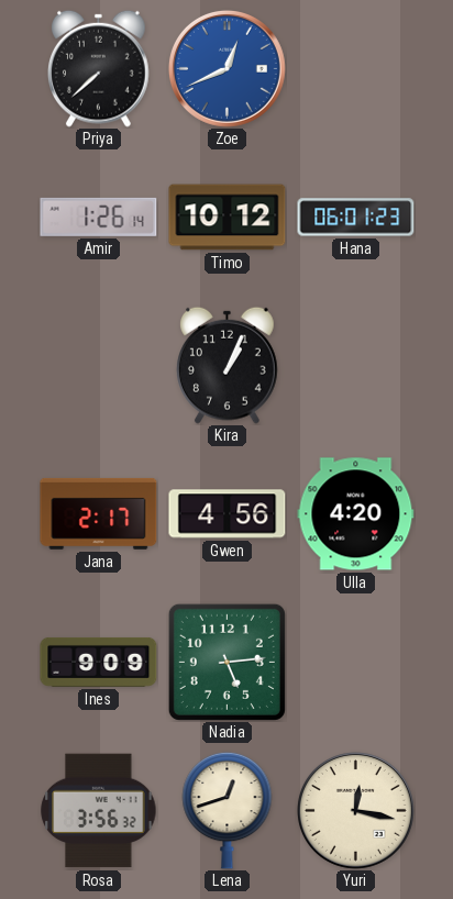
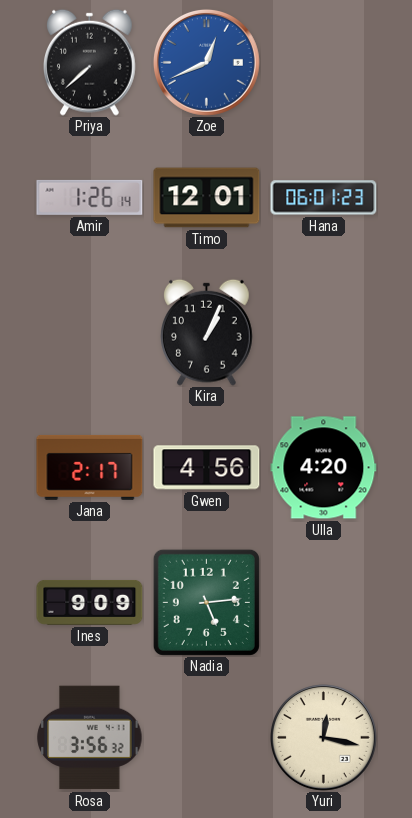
Timo: 10:12 -> 12:01
Lena: 12:42 -> none
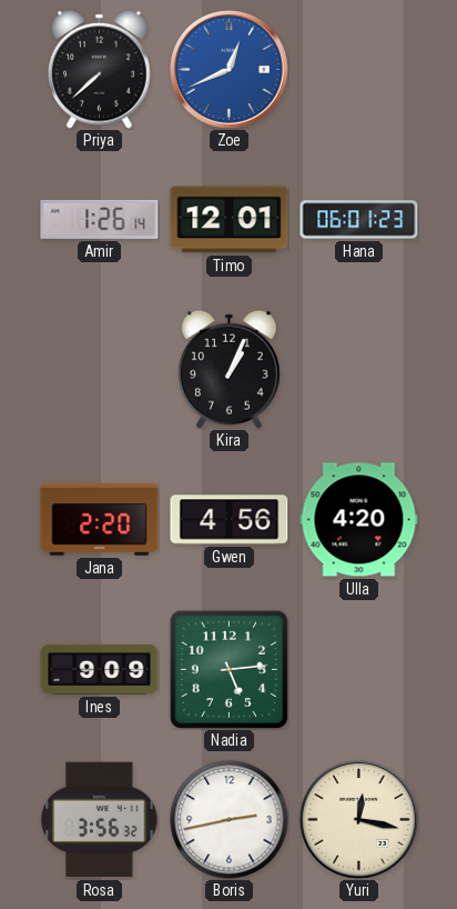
Jana: 2:17 -> 2:20
Boris: none -> 2:43
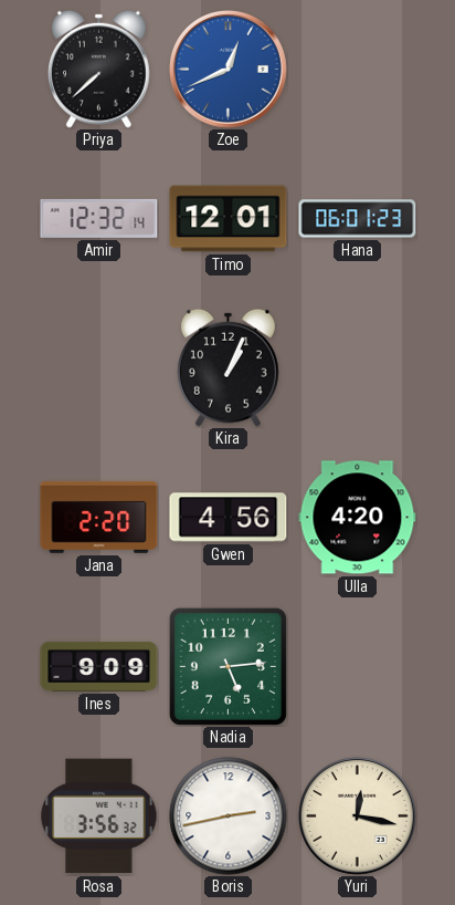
Amir: 1:26 -> 12:32
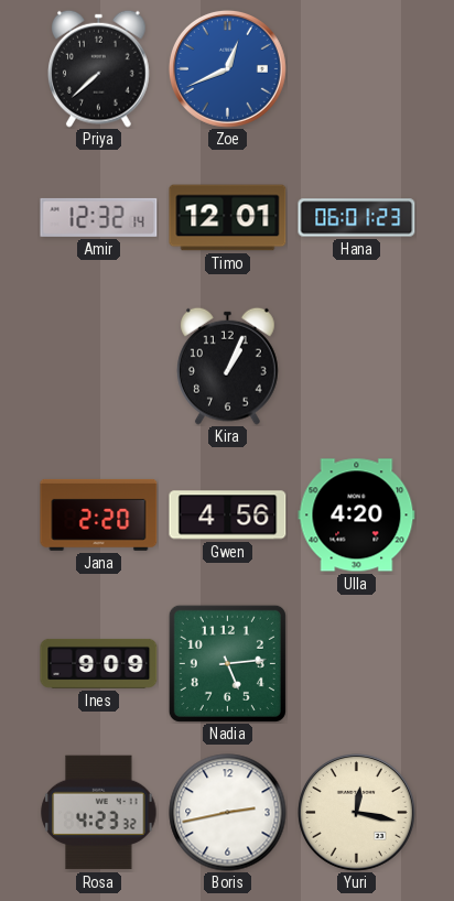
Rosa: 3:56 -> 4:23
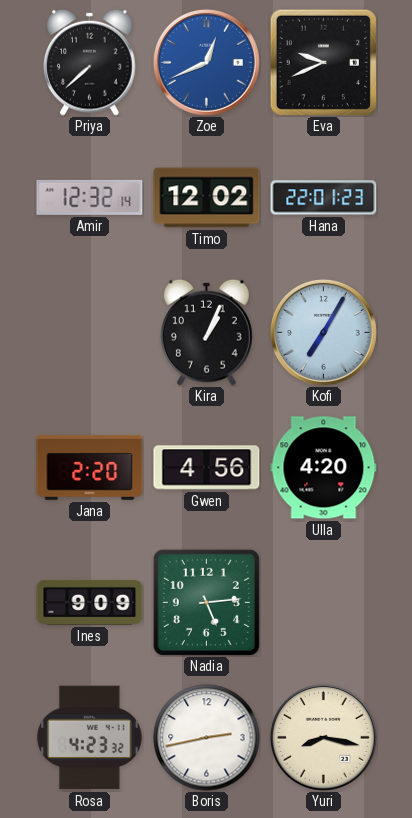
Eva: none -> 9:41
Timo: 12:01 -> 12:02
Hana: 06:01 -> 22:01
Kofi: none -> 7:05
Yuri: 12:17 -> 8:17
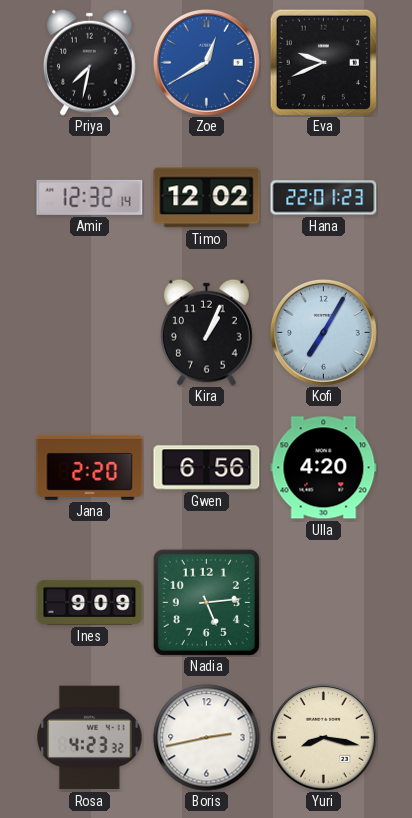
Priya: 7:38 -> 7:32
Zoe: 12:41 -> 12:40
Gwen: 4:56 -> 6:56
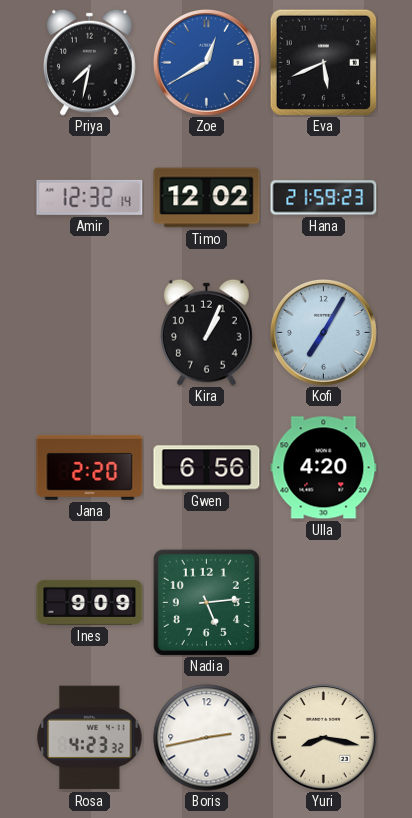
Eva: 9:41 -> 5:41
Hana: 22:01 -> 21:59
